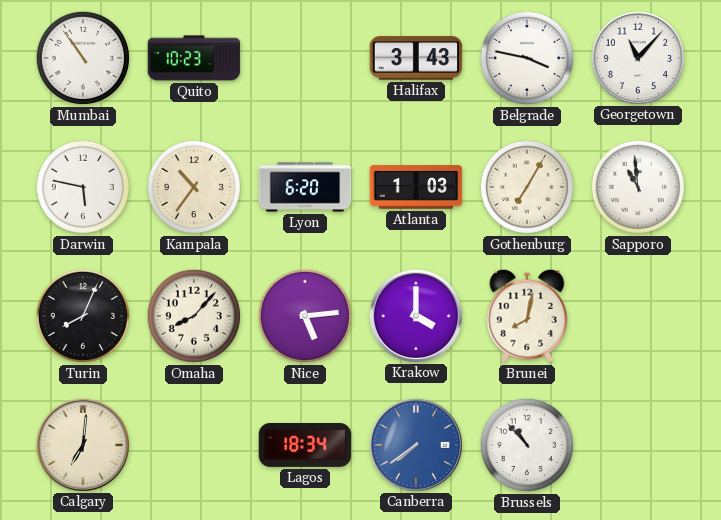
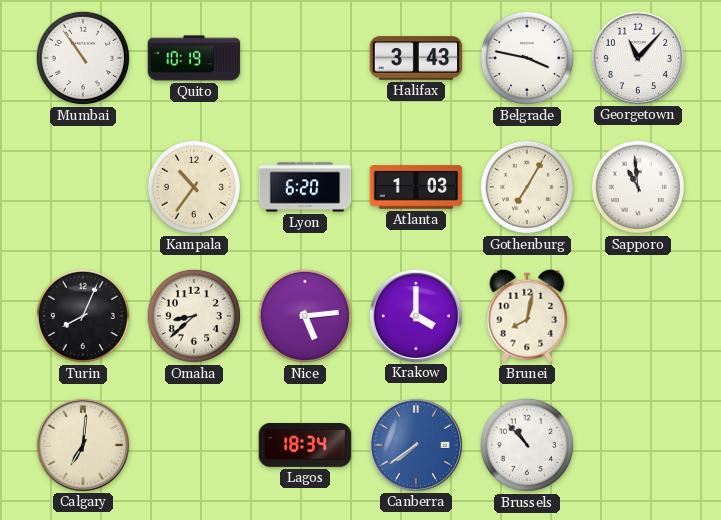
Quito: 10:23 -> 10:19
Darwin: 5:47 -> none
Omaha: 8:07 -> 8:38
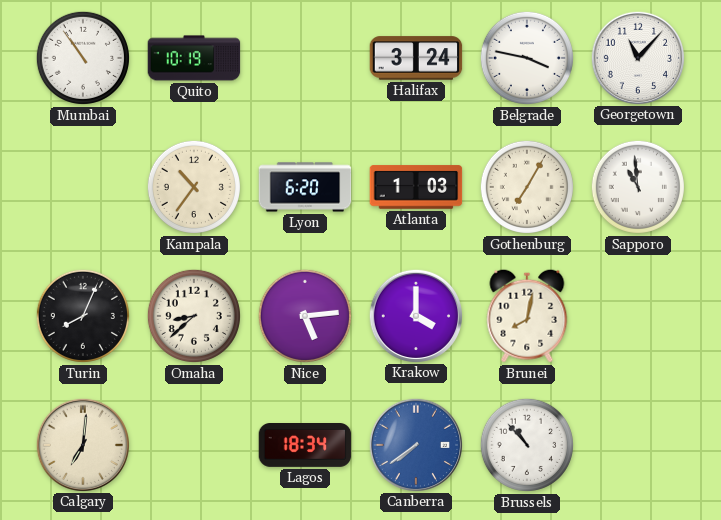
Halifax: 3:43 -> 3:24
